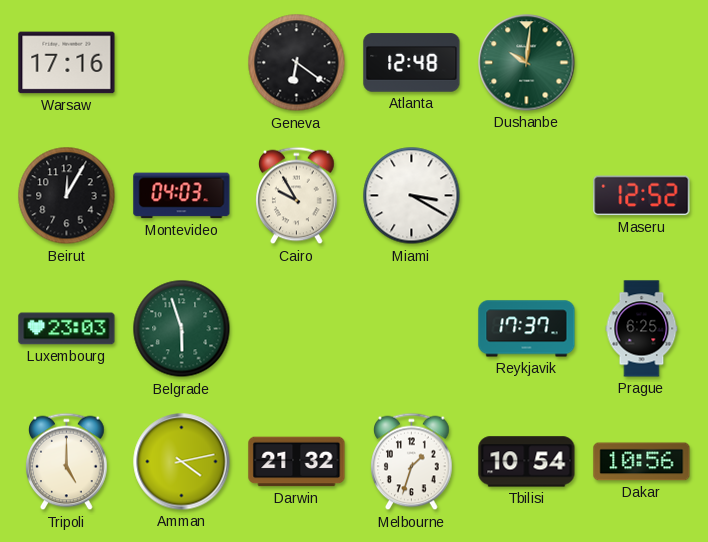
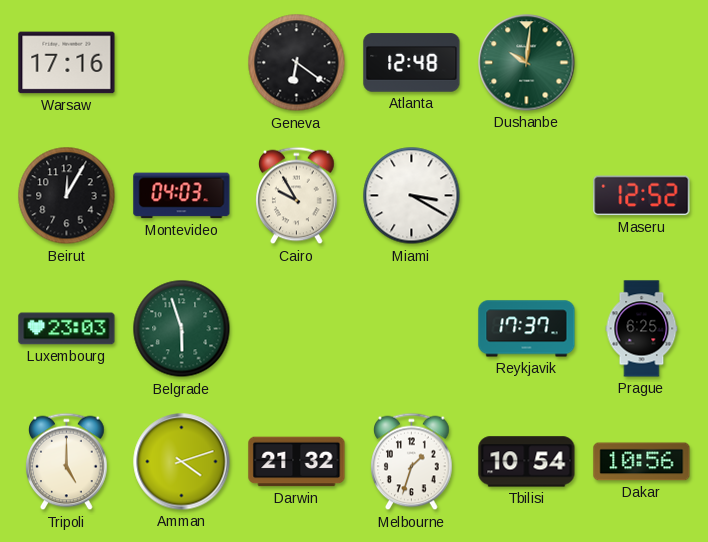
Amman: 4:13 -> 4:12
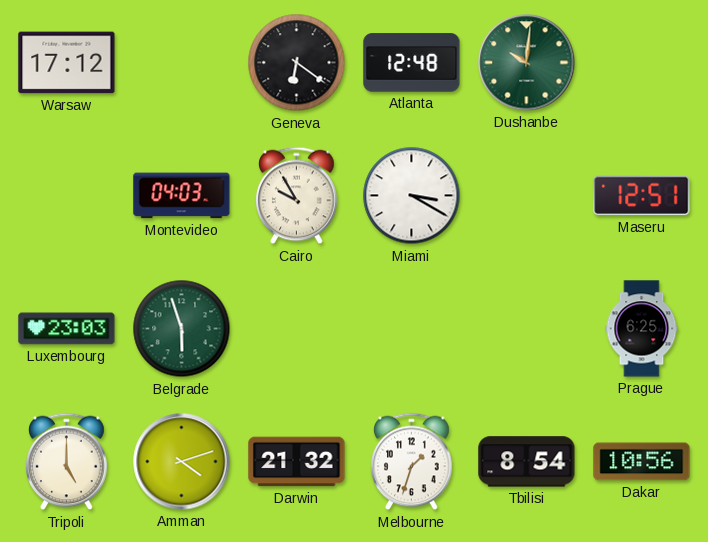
Warsaw: 17:16 -> 17:12
Beirut: 12:05 -> none
Maseru: 12:52 -> 12:51
Reykjavik: 17:37 -> none
Tbilisi: 10:54 -> 8:54
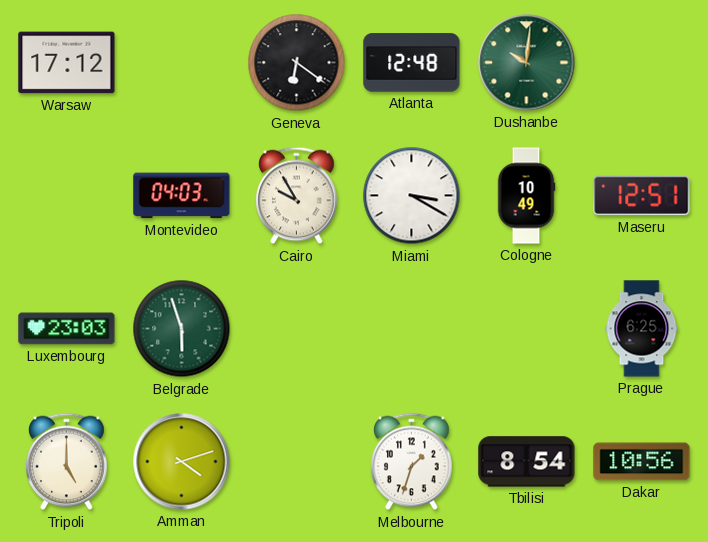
Cologne: none -> 10:49
Darwin: 21:32 -> none
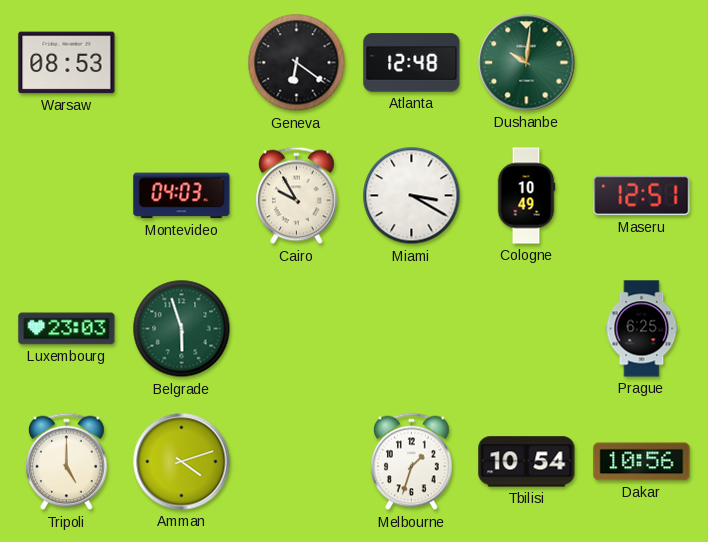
Warsaw: 17:12 -> 08:53
Tbilisi: 8:54 -> 10:54
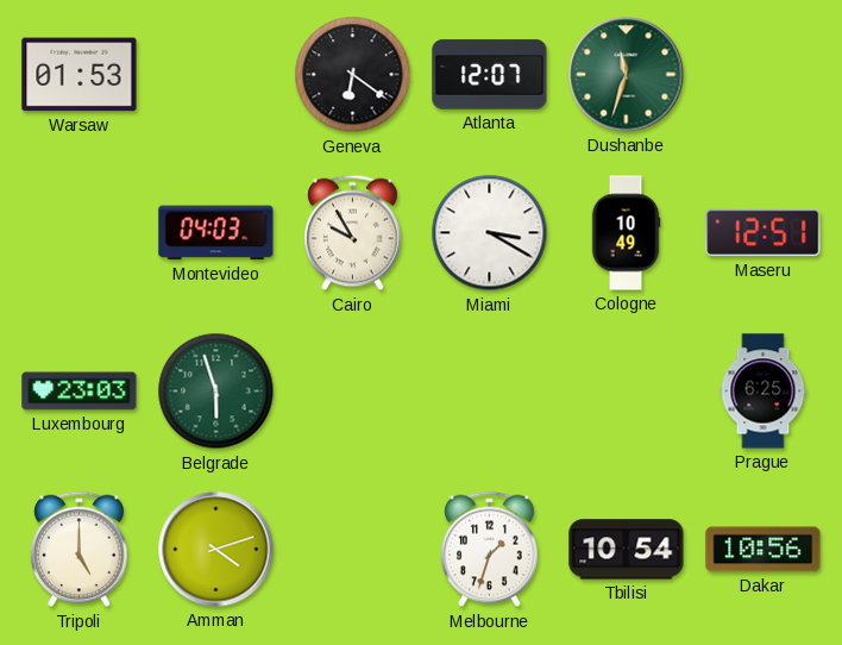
Warsaw: 08:53 -> 01:53
Atlanta: 12:48 -> 12:07
Dushanbe: 10:01 -> 11:33
